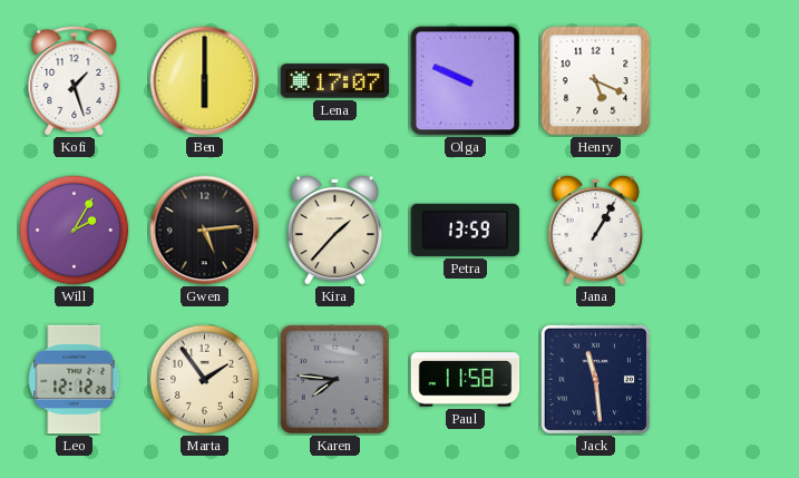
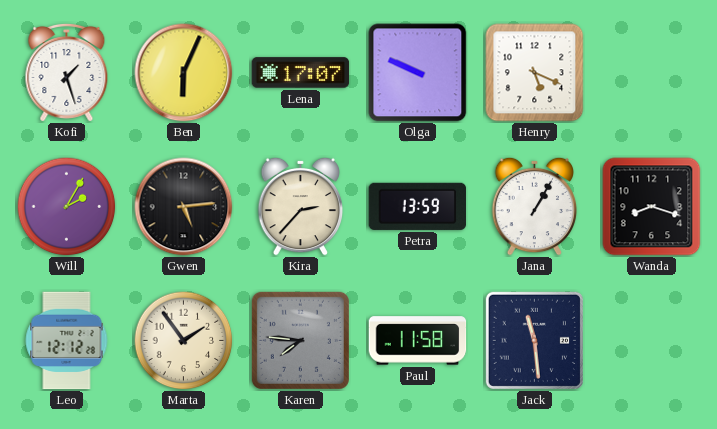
Ben: 6:00 -> 6:04
Kira: 1:37 -> 2:37
Wanda: none -> 8:18
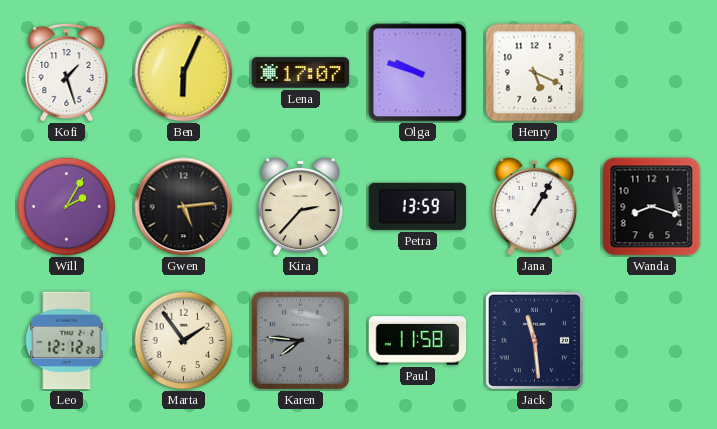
Olga: 9:49 -> 9:48
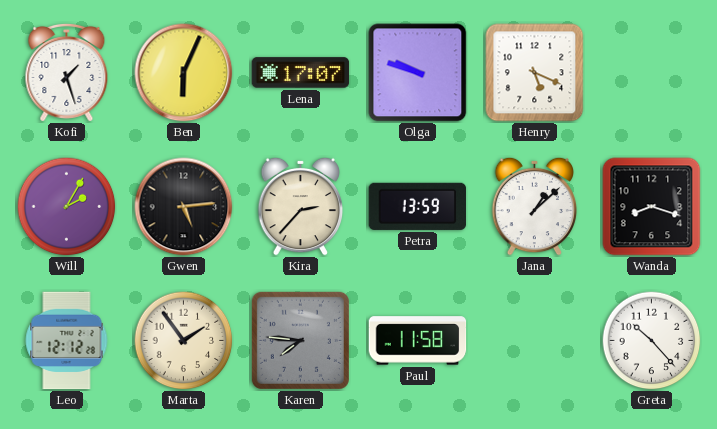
Jana: 1:05 -> 1:08
Jack: 11:29 -> none
Greta: none -> 10:23
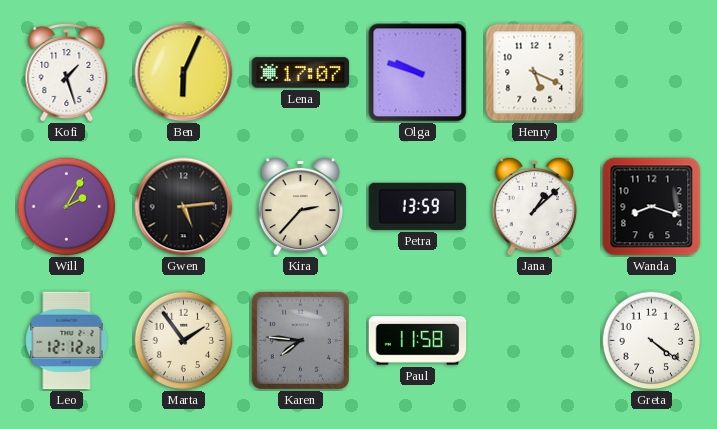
Greta: 10:23 -> 4:21
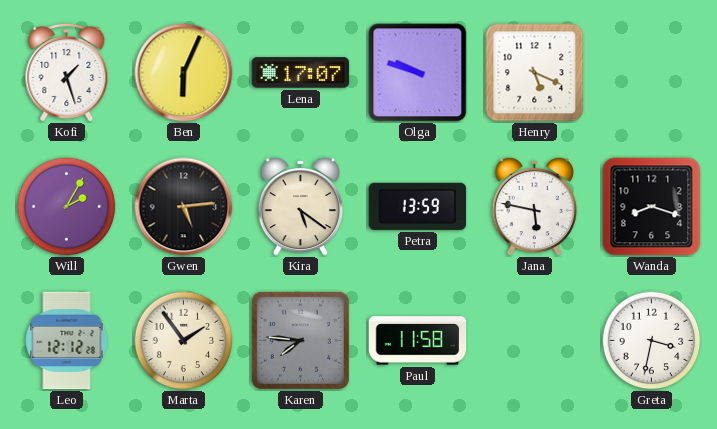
Kira: 2:37 -> 5:21
Jana: 1:08 -> 5:47
Greta: 4:21 -> 3:32
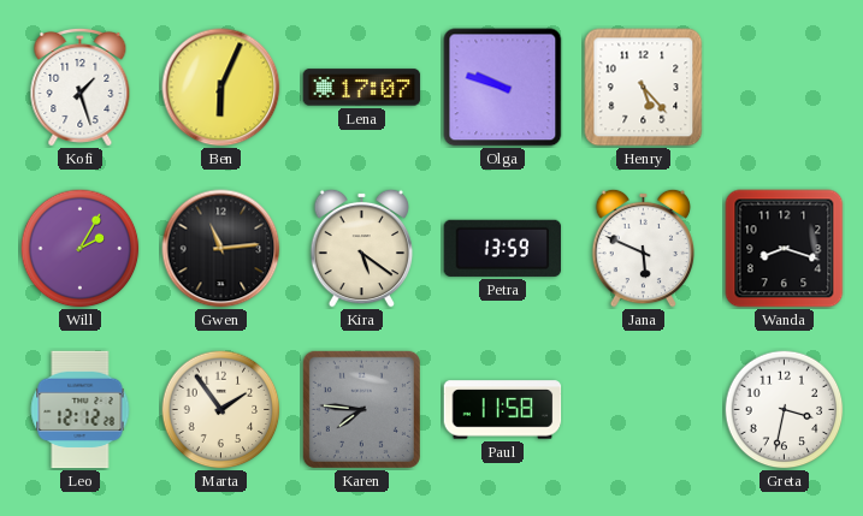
Henry: 5:19 -> 5:23
Gwen: 5:14 -> 11:14
Jana: 5:47 -> 5:49
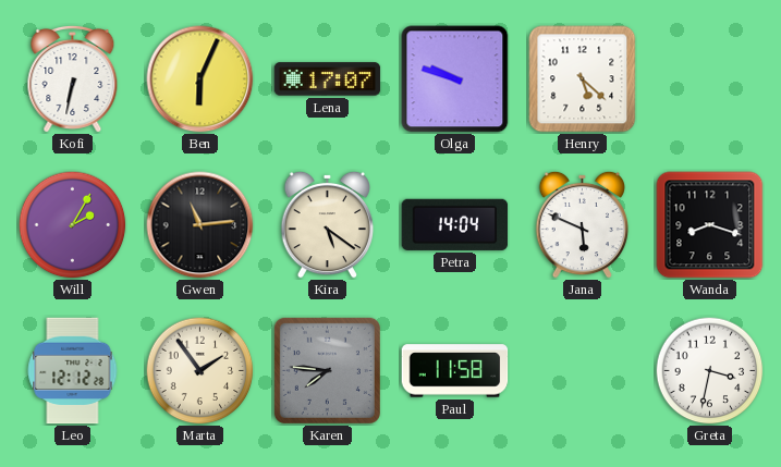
Kofi: 1:27 -> 6:32
Henry: 5:23 -> 5:22
Petra: 13:59 -> 14:04
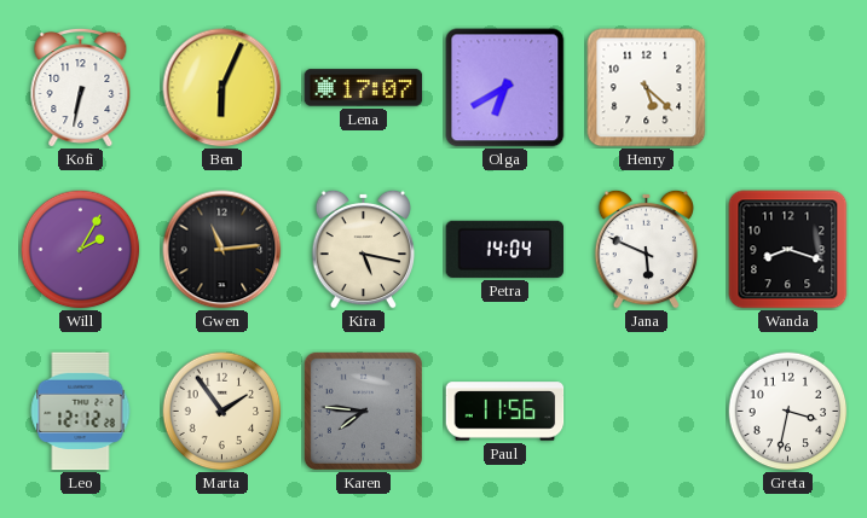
Olga: 9:48 -> 6:40
Kira: 5:21 -> 5:17
Paul: 11:58 -> 11:56
